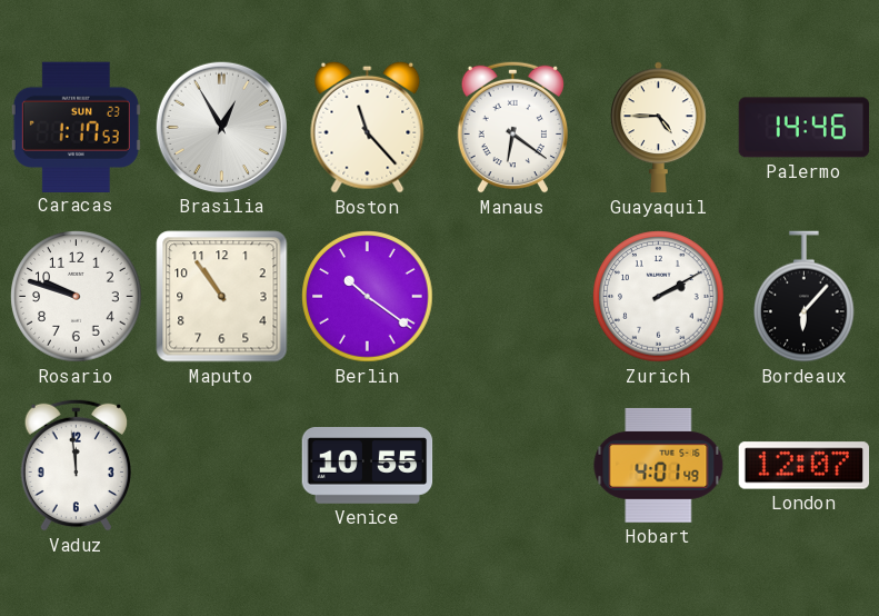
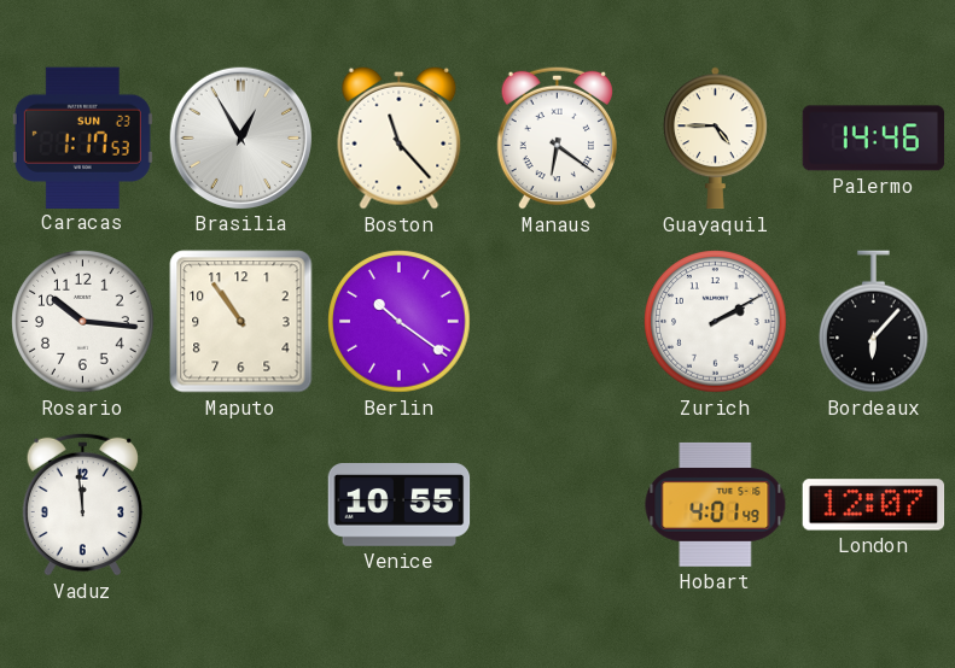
Rosario: 9:48 -> 10:16
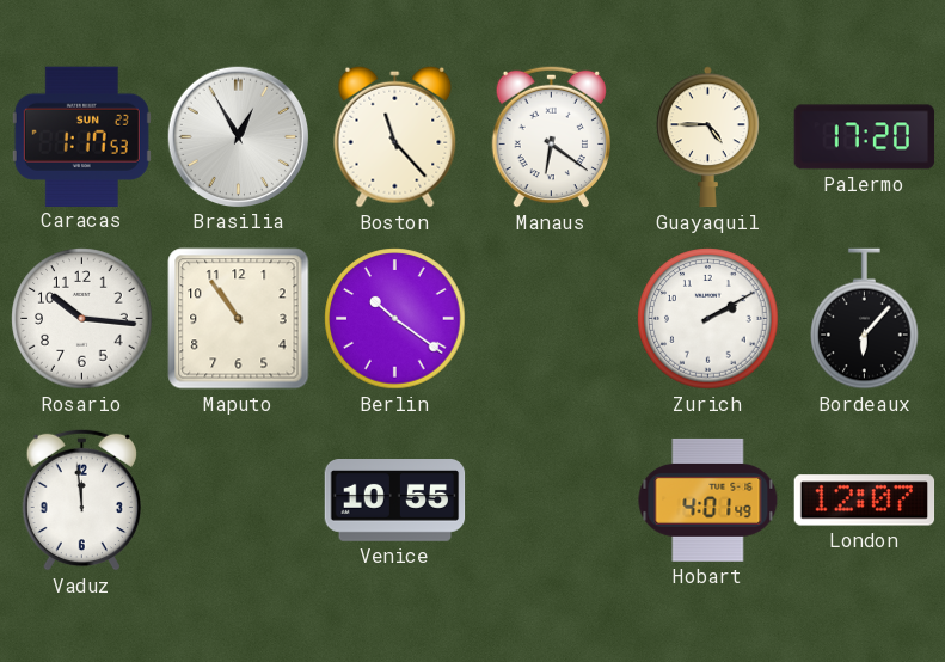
Palermo: 14:46 -> 17:20
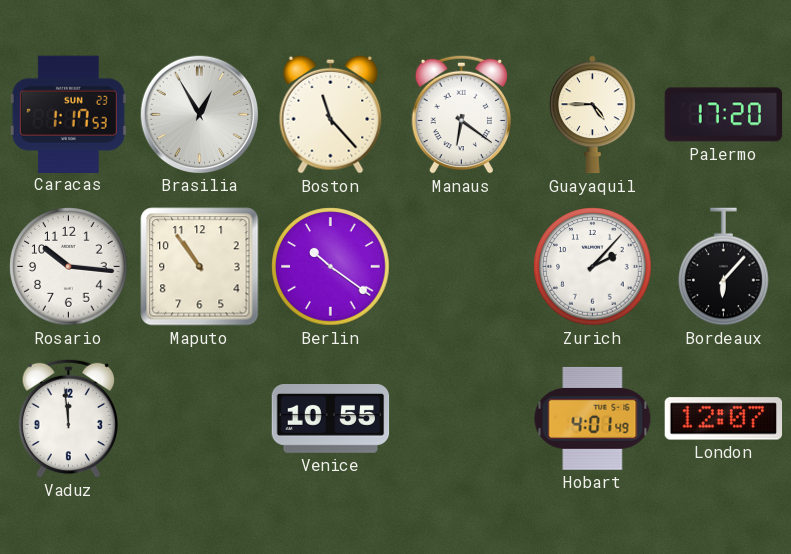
Zurich: 2:10 -> 2:07
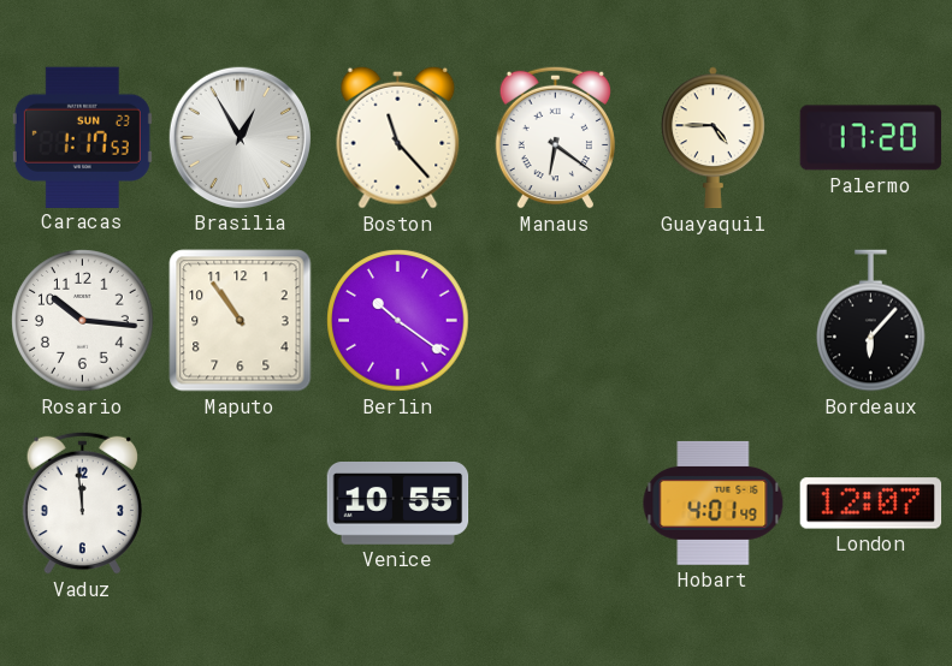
Zurich: 2:07 -> none
